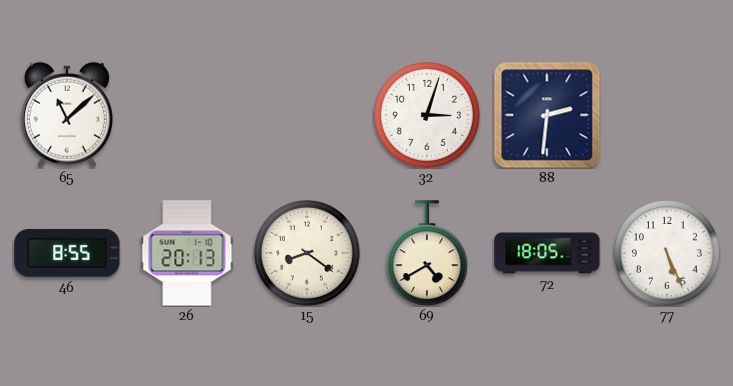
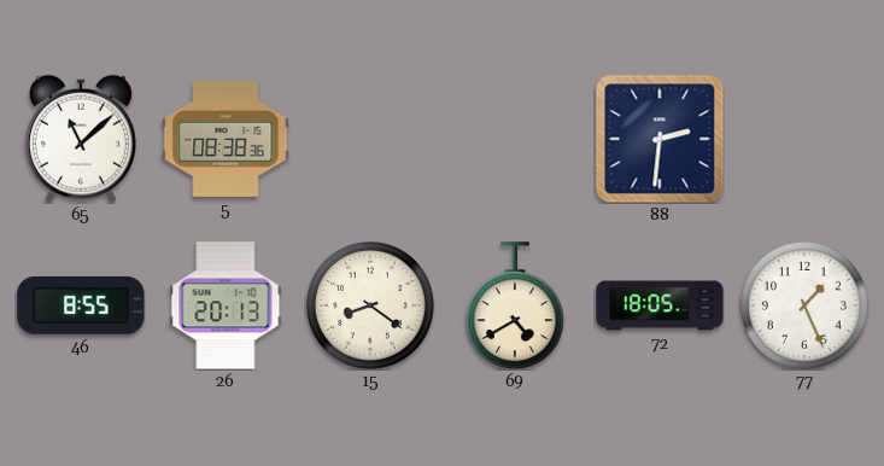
5: none -> 08:38
32: 3:03 -> none
77: 5:26 -> 1:26
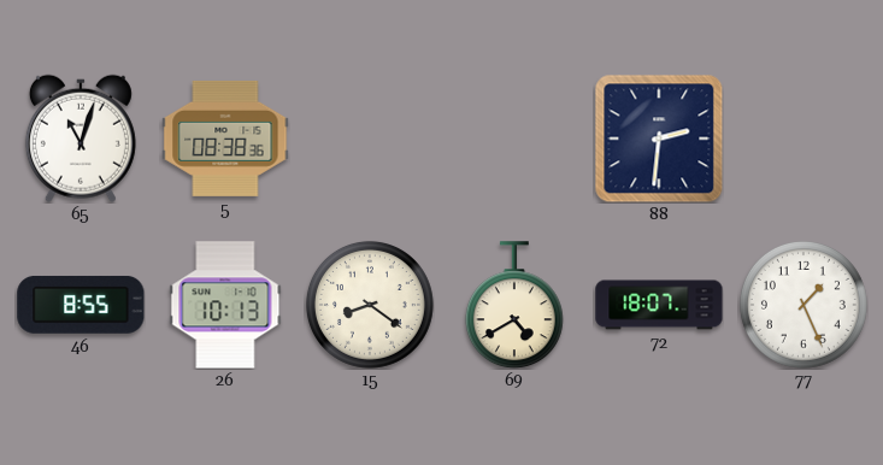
65: 11:08 -> 11:03
26: 20:13 -> 10:13
72: 18:05 -> 18:07
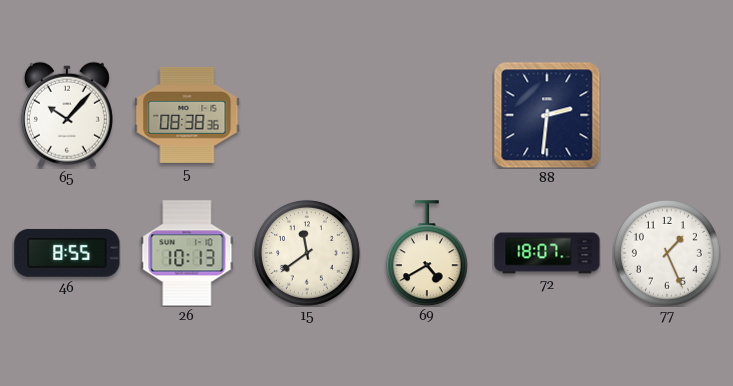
65: 11:03 -> 10:07
15: 8:21 -> 11:39
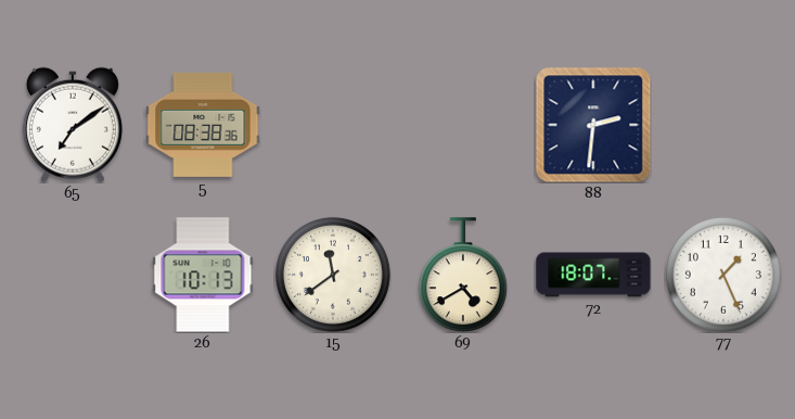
65: 10:07 -> 7:09
46: 8:55 -> none
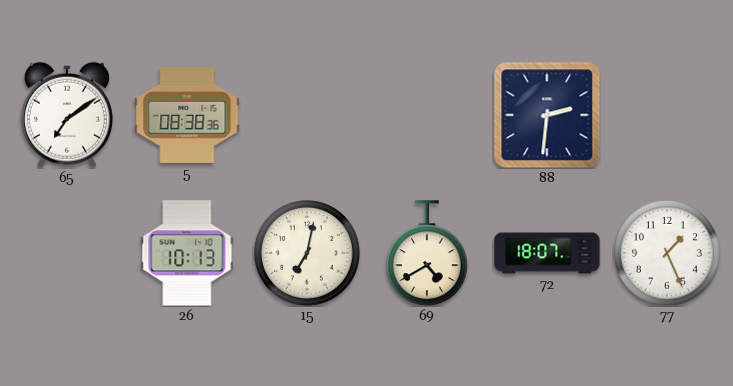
15: 11:39 -> 7:02
